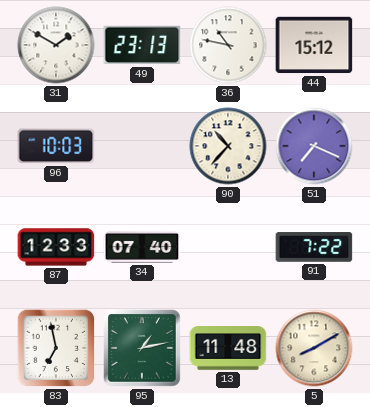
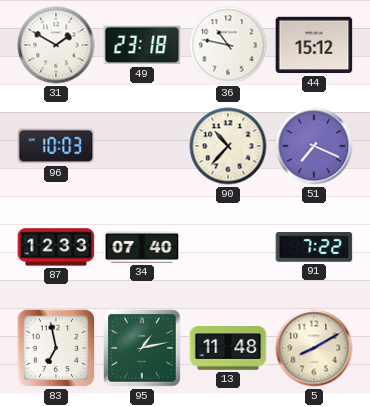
49: 23:13 -> 23:18
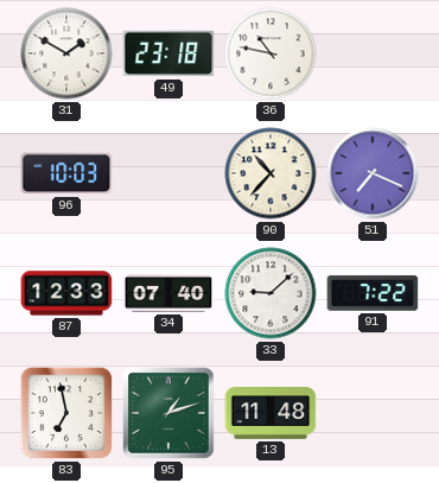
44: 15:12 -> none
33: none -> 9:08
95: 1:13 -> 1:12
5: 8:10 -> none
